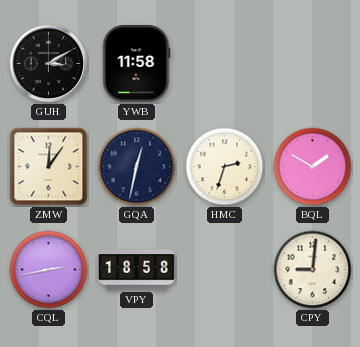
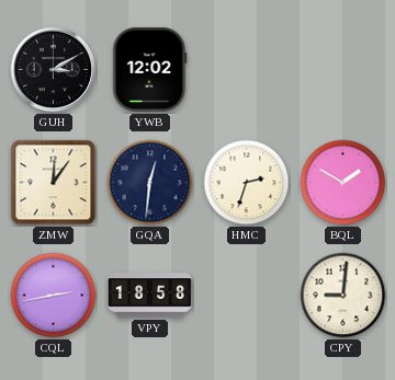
YWB: 11:58 -> 12:02
GQA: 12:32 -> 12:31
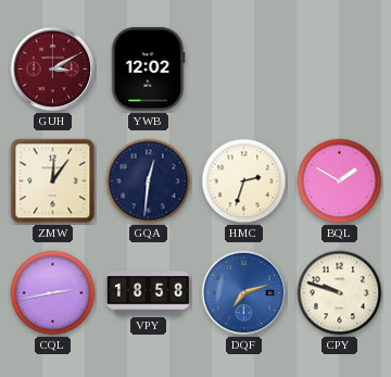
GUH dial: black -> burgundy
DQF: none -> 7:12
CPY: 9:01 -> 9:48
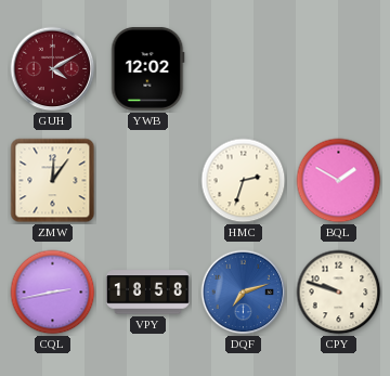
GUH: 3:10 -> 4:10
GQA: 12:31 -> none
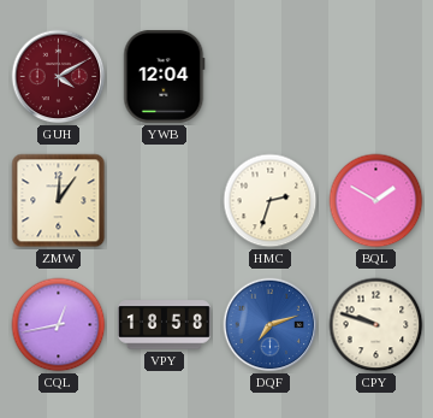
YWB: 12:02 -> 12:04
CQL: 2:43 -> 12:43
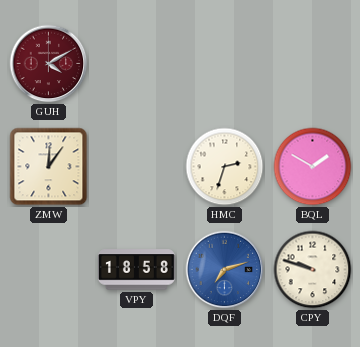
YWB: 12:04 -> none
CQL: 12:43 -> none
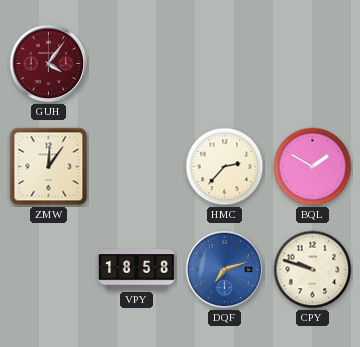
GUH: 4:10 -> 4:06
HMC: 2:33 -> 2:37
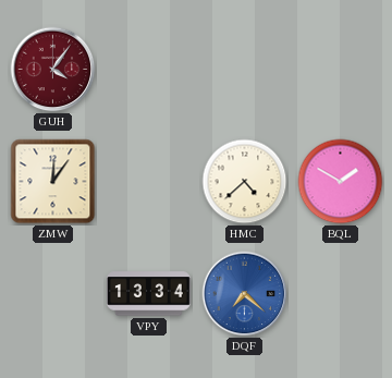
HMC: 2:37 -> 4:38
VPY: 18:58 -> 13:34
DQF: 7:12 -> 7:22
CPY: 9:48 -> none
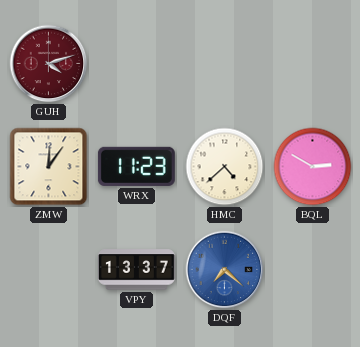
GUH: 4:06 -> 4:12
WRX: none -> 11:23
BQL: 1:50 -> 2:50
VPY: 13:34 -> 13:37
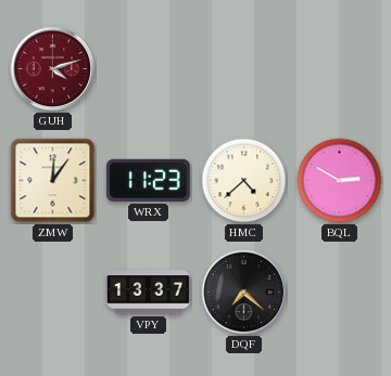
DQF dial: blue -> black
